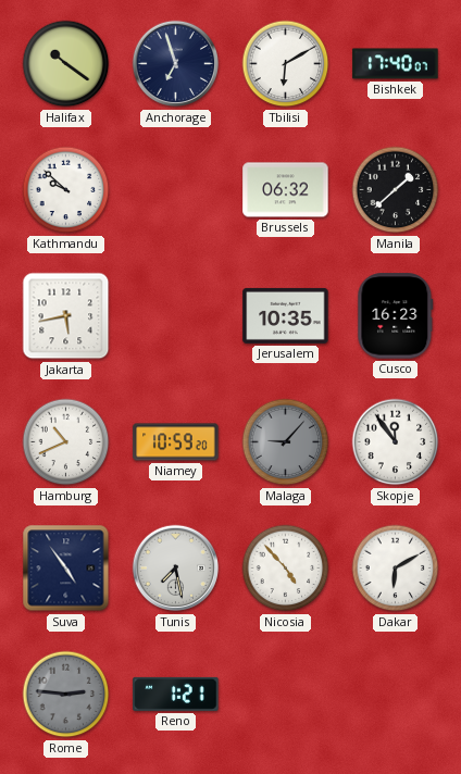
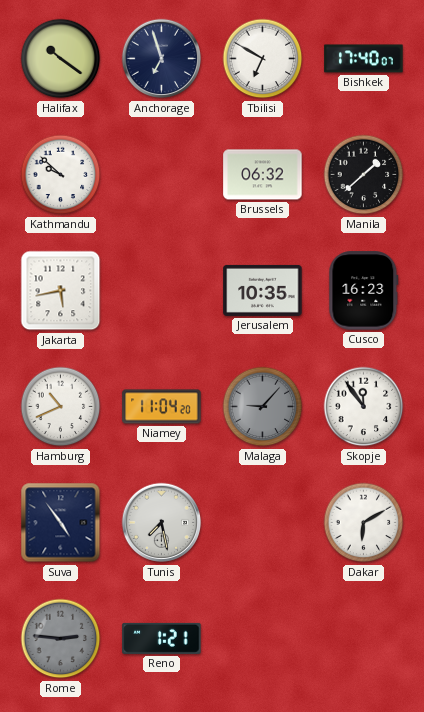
Tbilisi: 6:10 -> 6:50
Niamey: 10:59 -> 11:04
Nicosia: 4:53 -> none
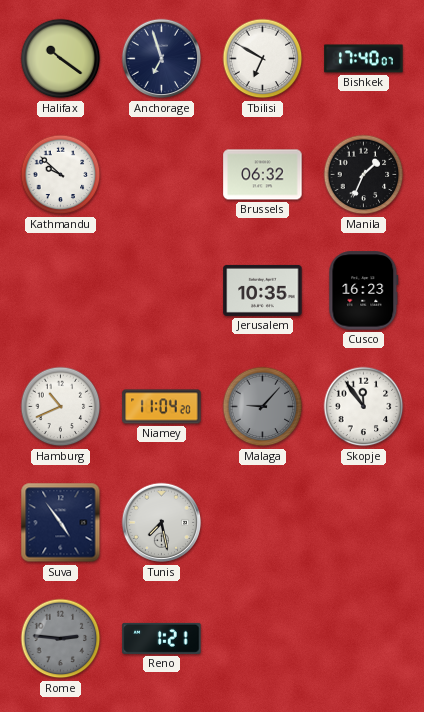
Manila: 1:38 -> 1:34
Jakarta: 5:43 -> none
Dakar: 6:10 -> none
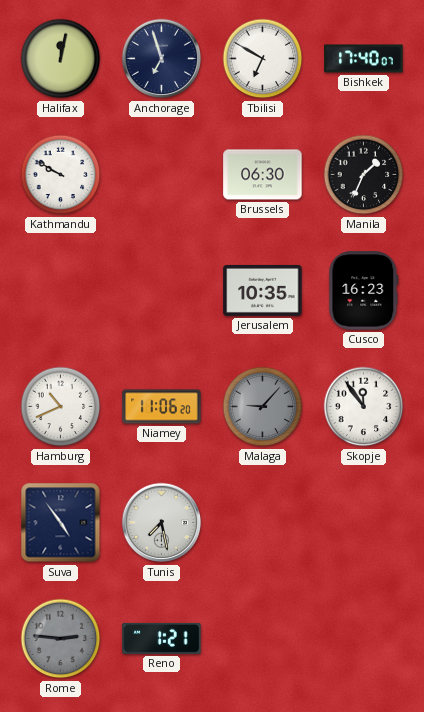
Halifax: 10:21 -> 12:02
Kathmandu: 9:52 -> 9:50
Brussels: 06:32 -> 06:30
Niamey: 11:04 -> 11:06
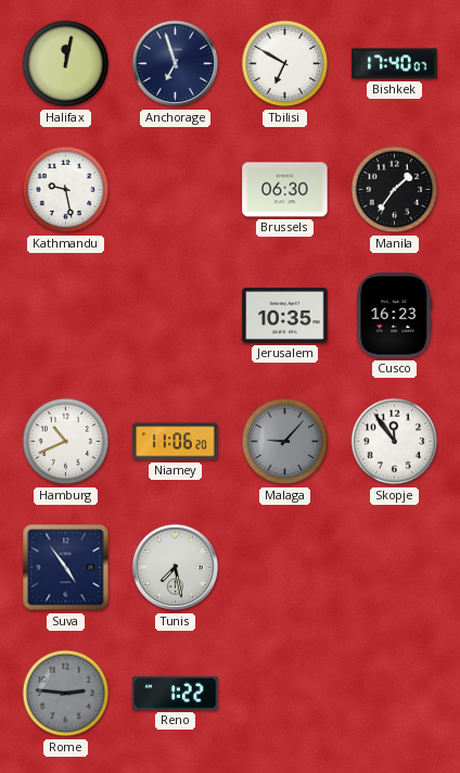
Kathmandu: 9:50 -> 9:28
Manila: 1:34 -> 1:36
Reno: 1:21 -> 1:22
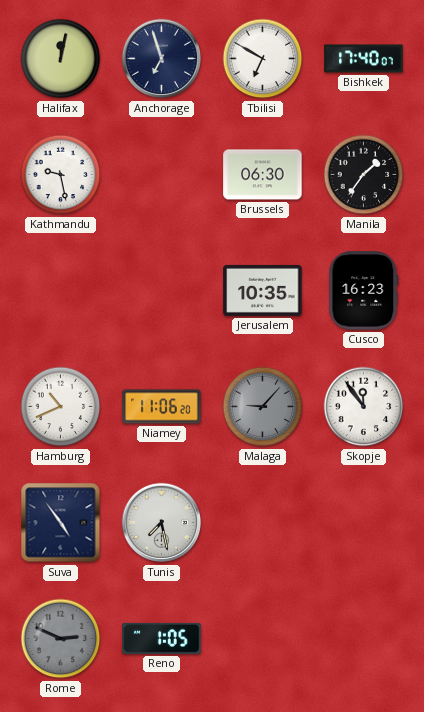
Rome: 2:46 -> 2:49
Reno: 1:22 -> 1:05
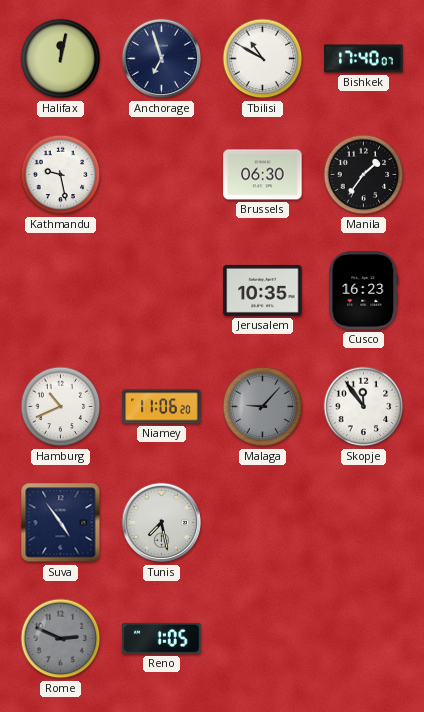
Tbilisi: 6:50 -> 10:50
